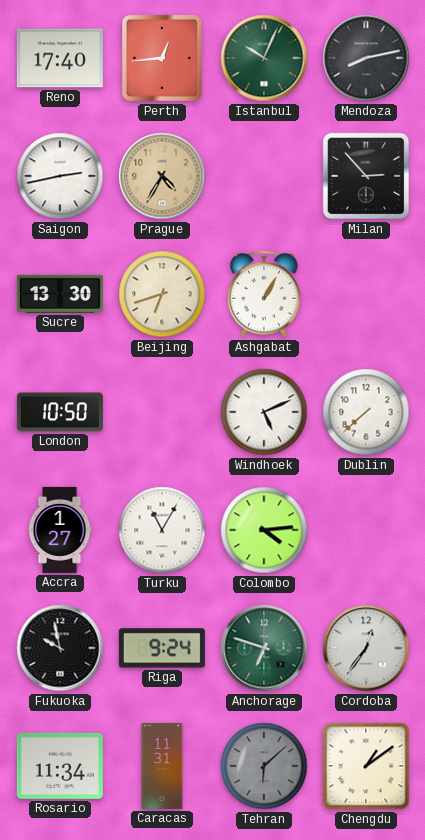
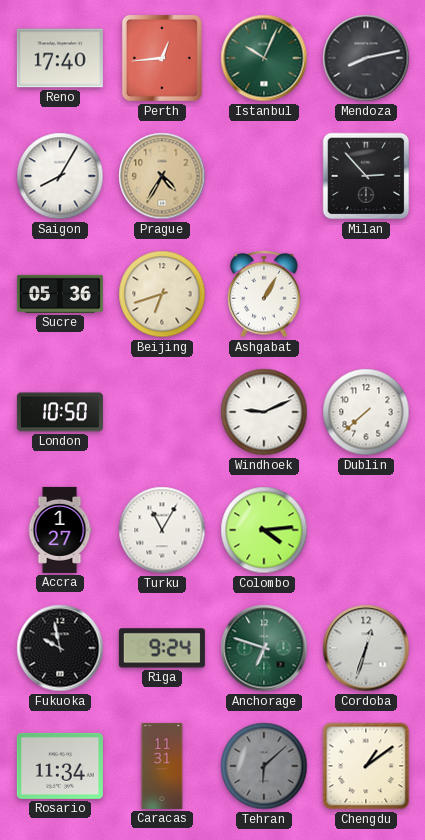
Saigon: 2:43 -> 8:05
Sucre: 13:30 -> 05:36
Windhoek: 5:11 -> 9:11
Cordoba: 12:36 -> 12:33
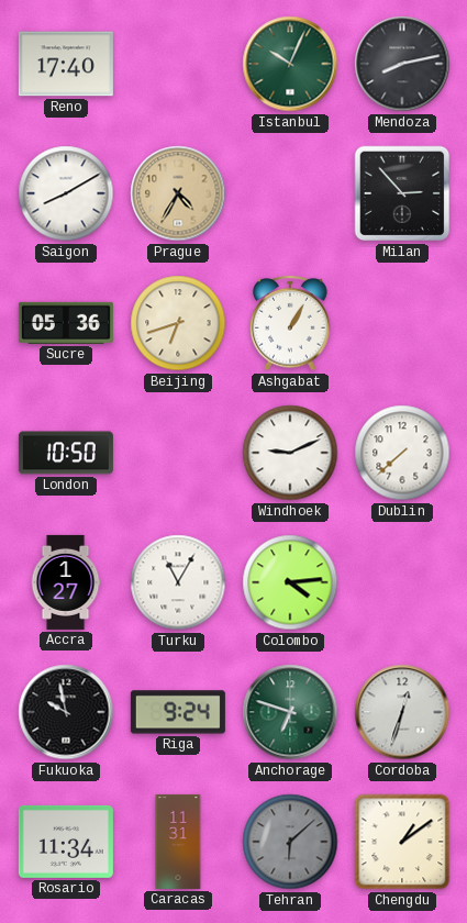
Perth: 12:44 -> none
Saigon: 8:05 -> 8:10
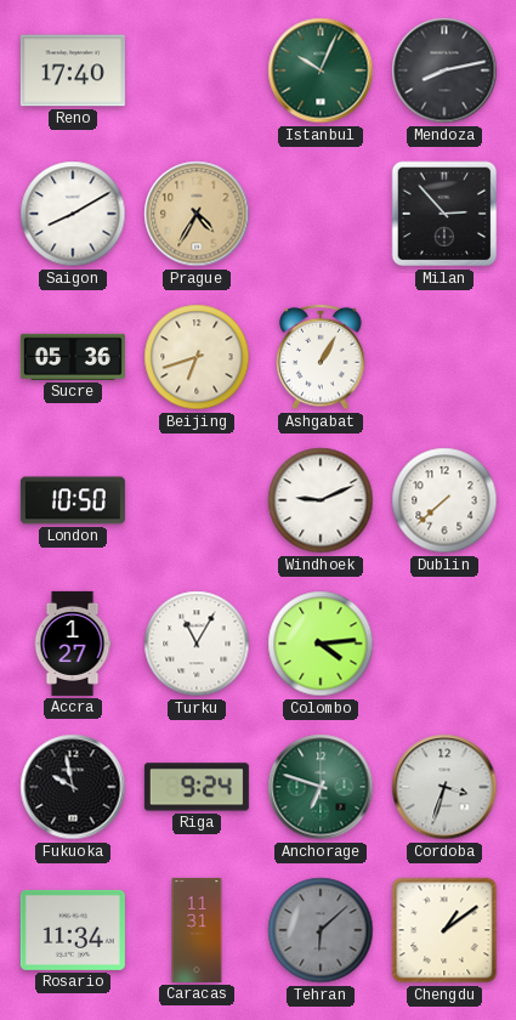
Cordoba: 12:33 -> 3:33
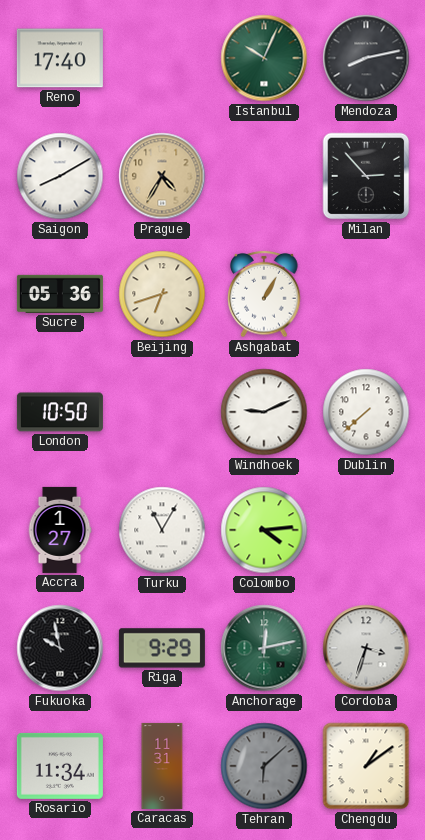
Riga: 9:24 -> 9:29
Anchorage: 6:48 -> 12:13
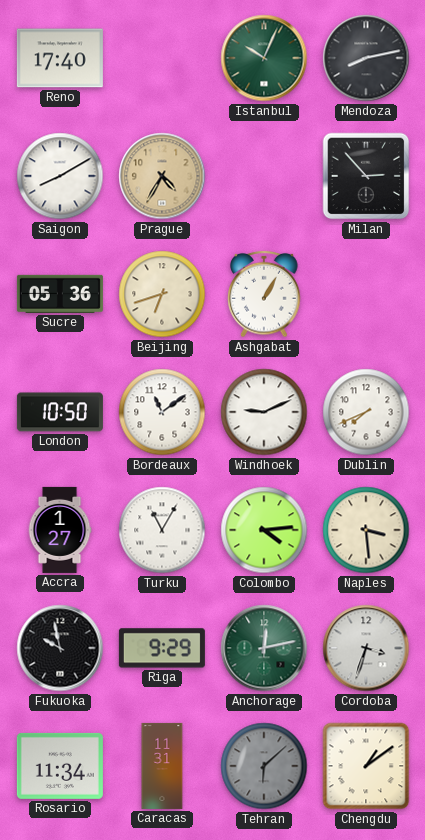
Bordeaux: none -> 11:09
Dublin: 7:38 -> 7:41
Naples: none -> 3:29
